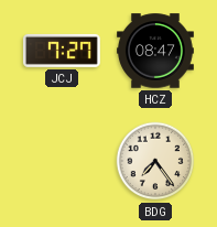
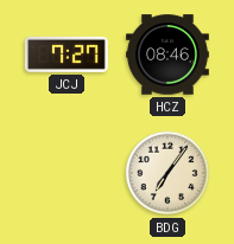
HCZ: 08:47 -> 08:46
BDG: 7:24 -> 7:06
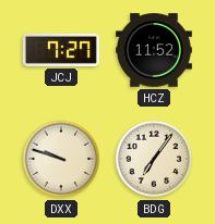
HCZ: 08:46 -> 11:52
DXX: none -> 9:48
